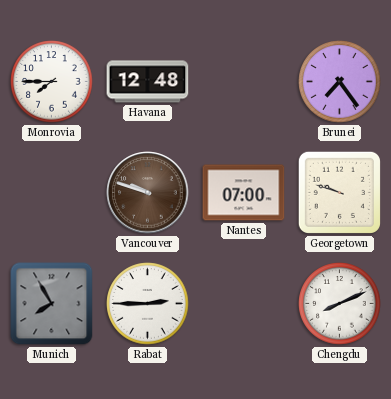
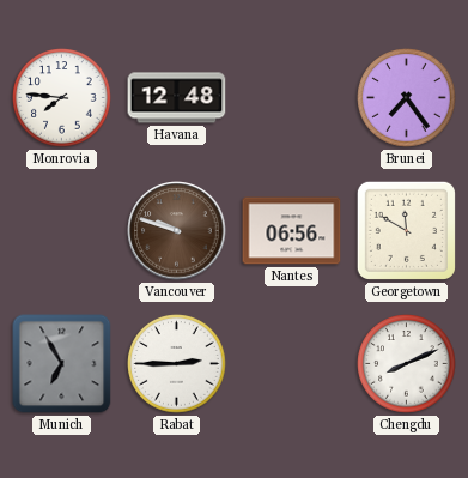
Monrovia: 7:45 -> 7:46
Nantes: 07:00 -> 06:56
Georgetown: 9:48 -> 11:50
Munich: 7:55 -> 6:55
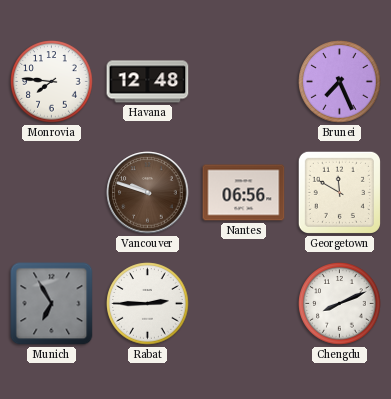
Brunei: 7:24 -> 7:26
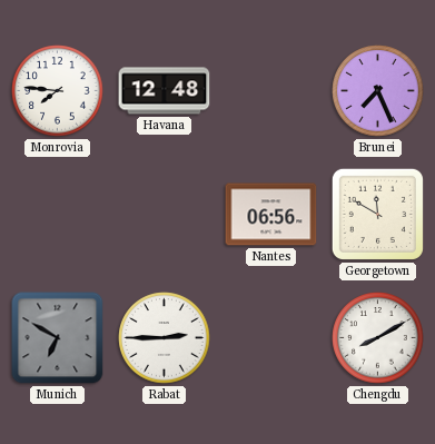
Vancouver: 9:48 -> none
Munich: 6:55 -> 6:50
Chengdu: 8:11 -> 8:10
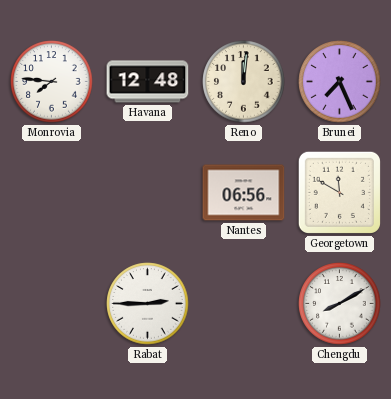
Reno: none -> 12:01
Munich: 6:50 -> none
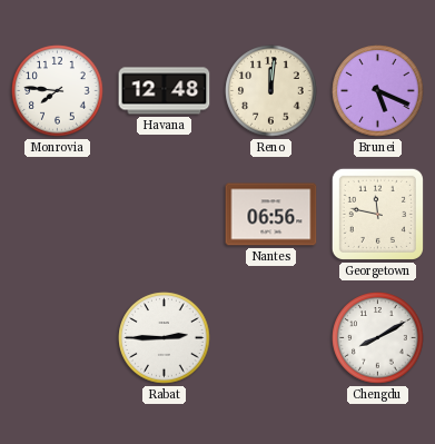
Brunei: 7:26 -> 5:19
Georgetown: 11:50 -> 11:47
